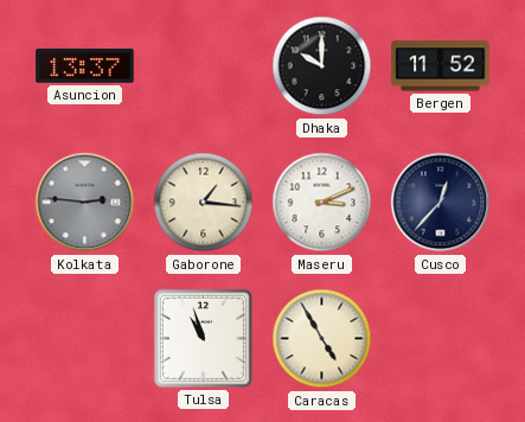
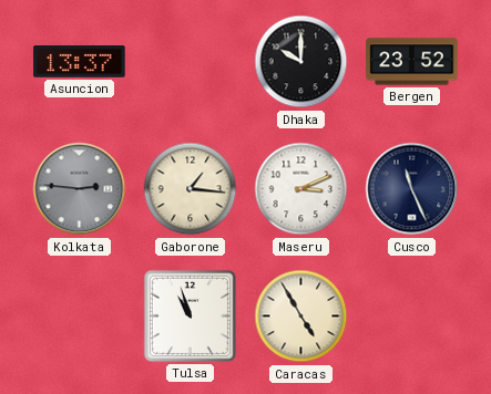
Bergen: 11:52 -> 23:52
Cusco: 12:37 -> 11:26
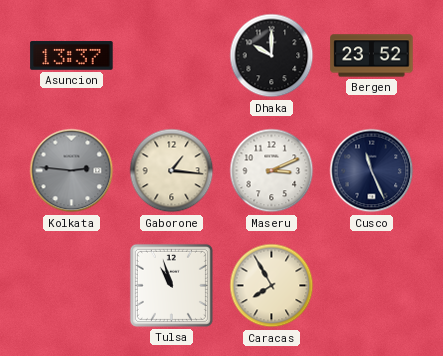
Caracas: 4:55 -> 7:55
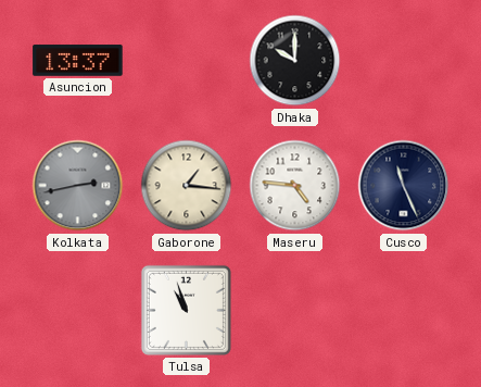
Bergen: 23:52 -> none
Kolkata: 2:46 -> 2:43
Maseru: 3:11 -> 4:46
Caracas: 7:55 -> none
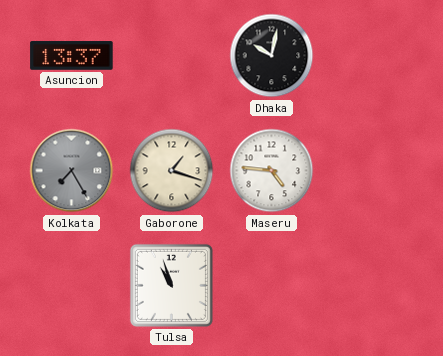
Dhaka: 10:00 -> 10:02
Kolkata: 2:43 -> 7:25
Gaborone: 1:16 -> 1:18
Cusco: 11:26 -> none
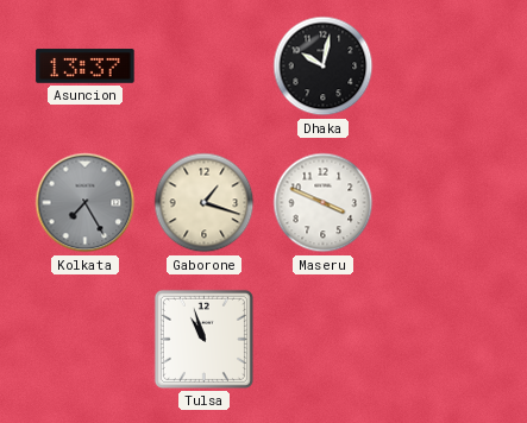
Maseru: 4:46 -> 3:49
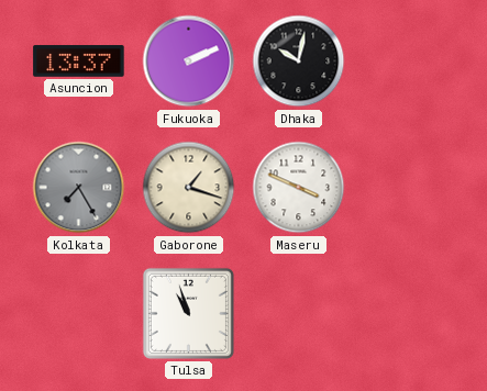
Fukuoka: none -> 2:11
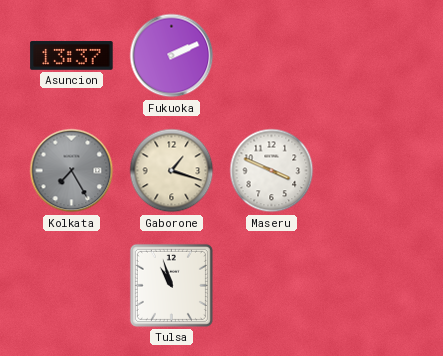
Dhaka: 10:02 -> none
